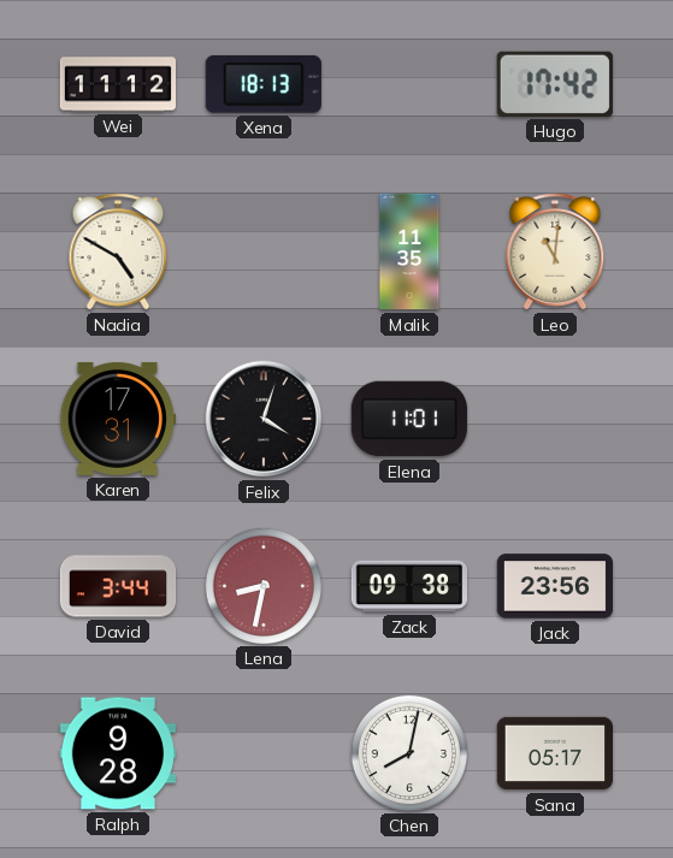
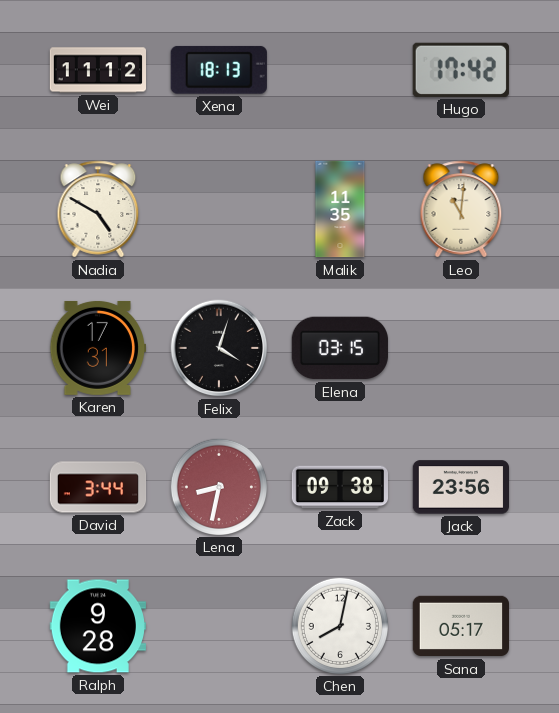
Elena: 11:01 -> 03:15
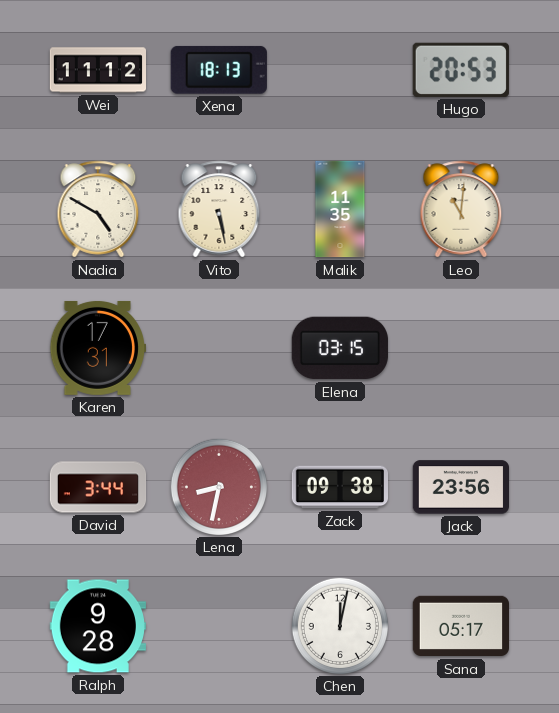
Hugo: 17:42 -> 20:53
Vito: none -> 5:28
Felix: 4:03 -> none
Chen: 8:02 -> 12:02
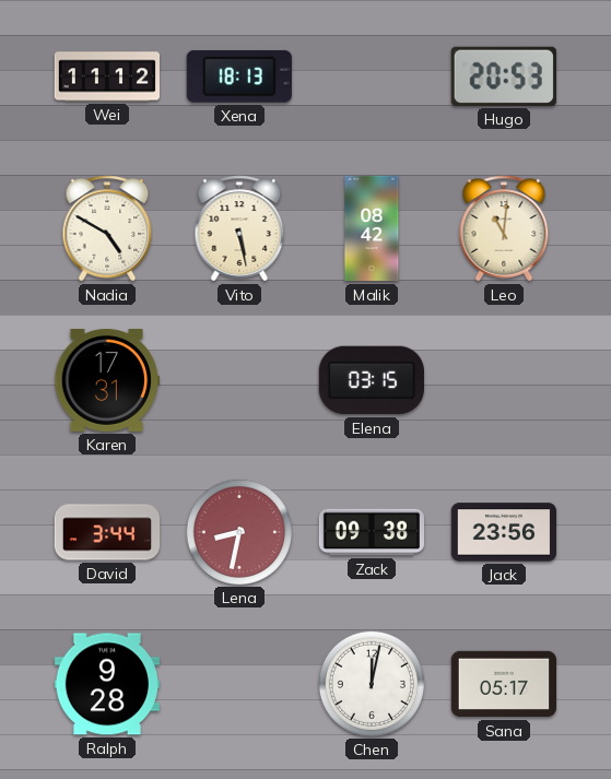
Malik: 11:35 -> 08:42
